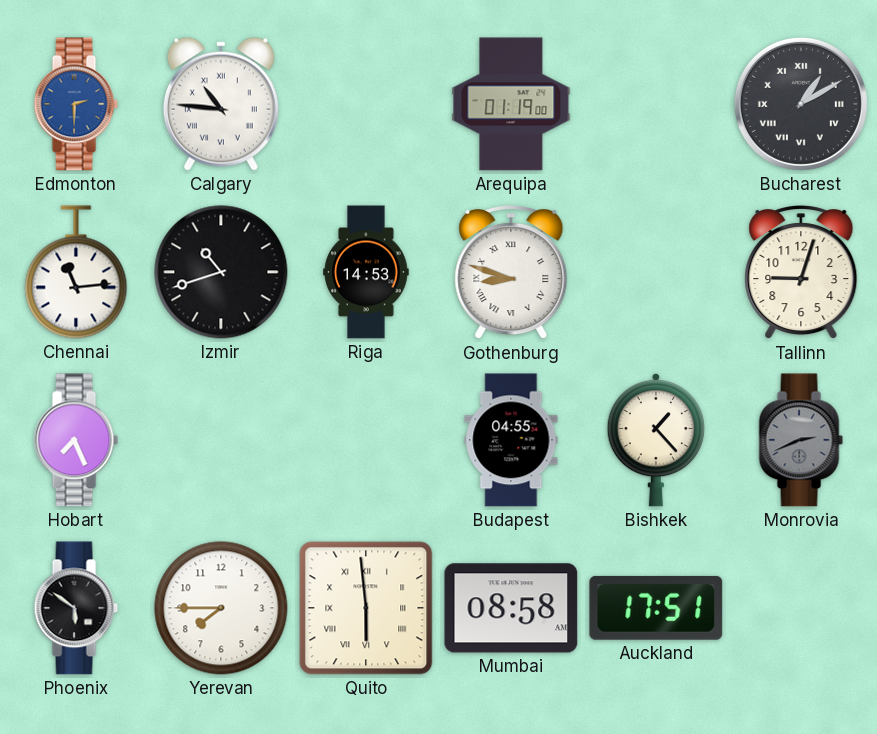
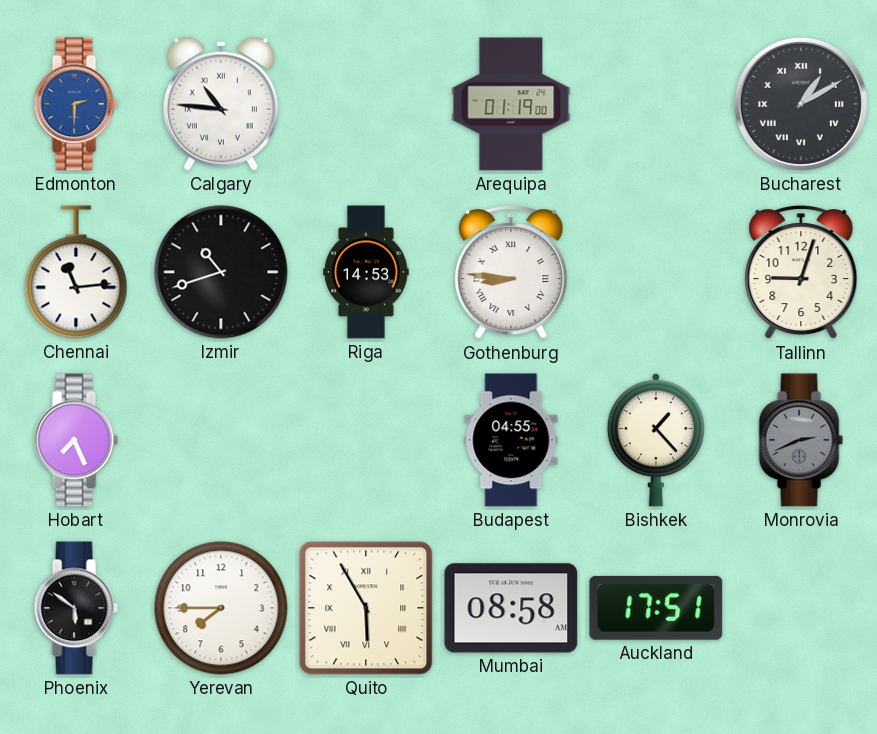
Gothenburg: 8:48 -> 8:46
Quito: 5:59 -> 5:55
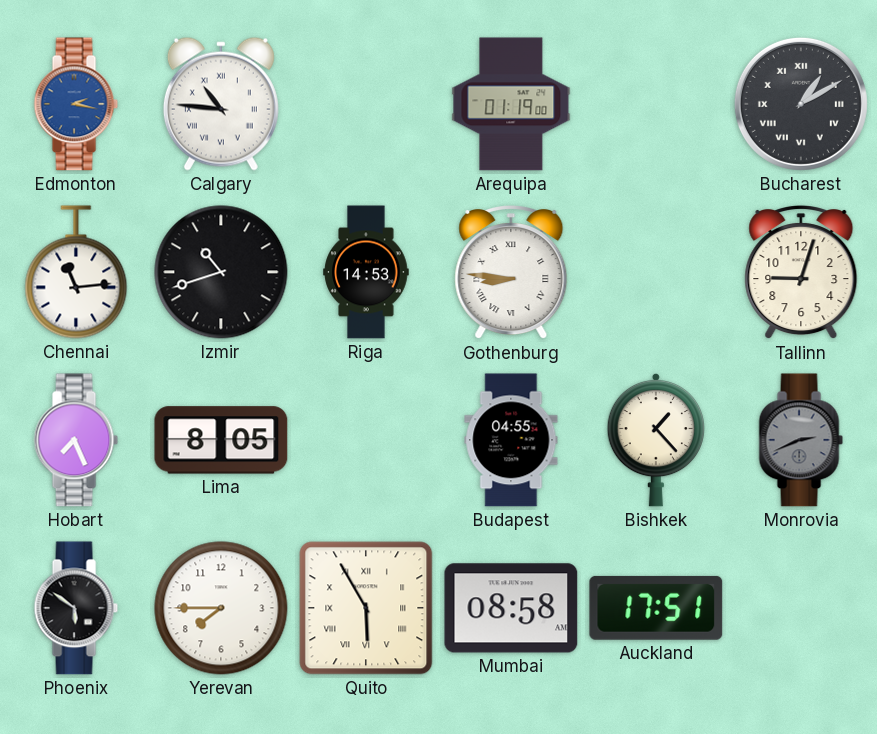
Edmonton: 2:30 -> 2:17
Lima: none -> 8:05
